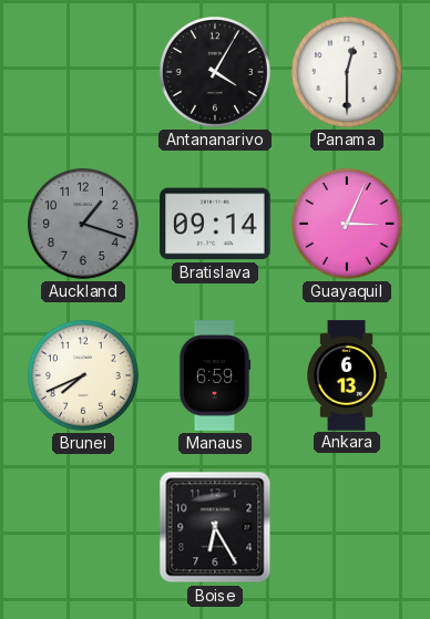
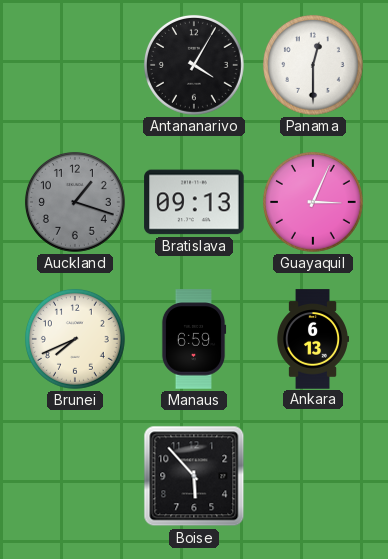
Bratislava: 09:14 -> 09:13
Boise: 6:25 -> 5:53
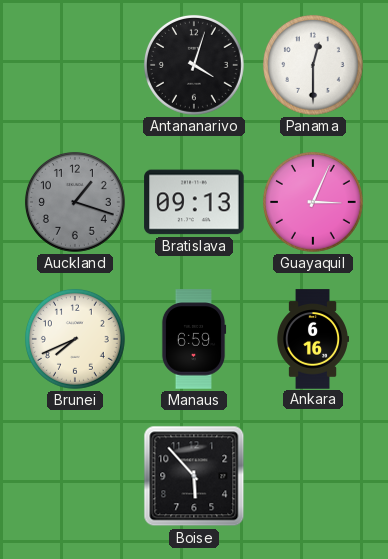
Antananarivo: 4:05 -> 4:03
Ankara: 6:13 -> 6:16
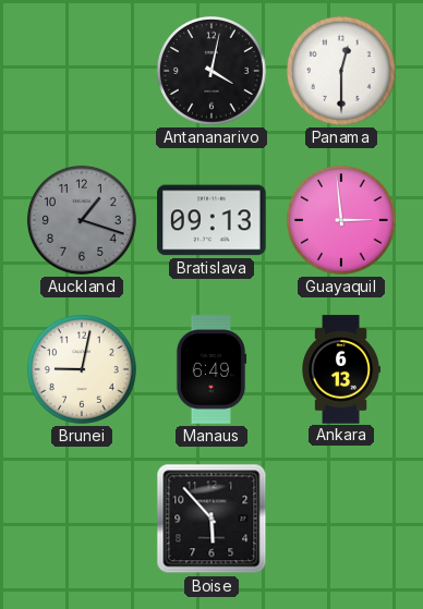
Antananarivo: 4:03 -> 4:02
Guayaquil: 3:04 -> 2:59
Brunei: 7:41 -> 9:02
Manaus: 6:59 -> 6:49
Ankara: 6:16 -> 6:13
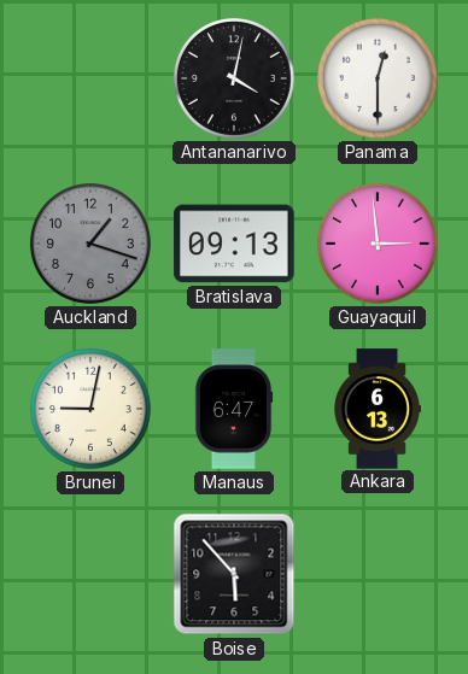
Manaus: 6:49 -> 6:47
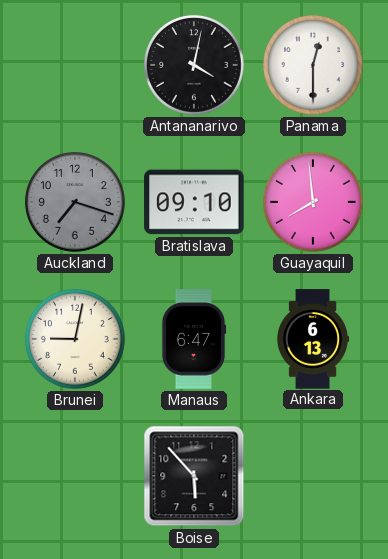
Auckland: 1:18 -> 7:18
Bratislava: 09:13 -> 09:10
Guayaquil: 2:59 -> 7:59
